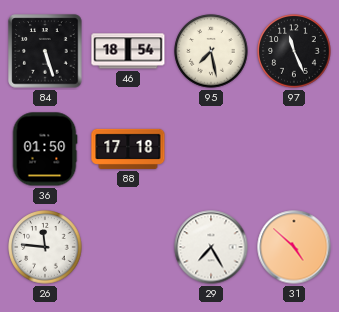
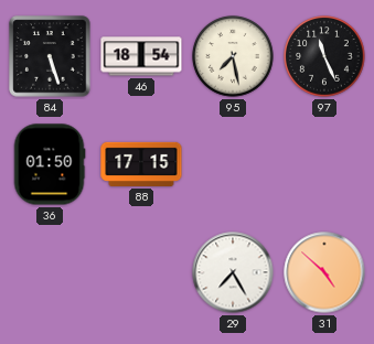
88: 17:18 -> 17:15
26: 11:46 -> none
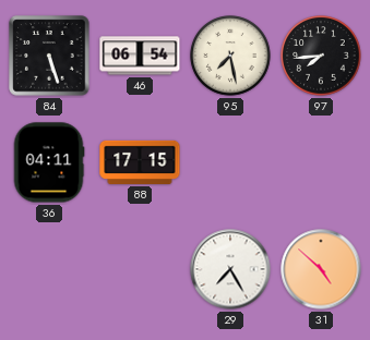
46: 18:54 -> 06:54
97: 11:26 -> 7:44
36: 01:50 -> 04:11
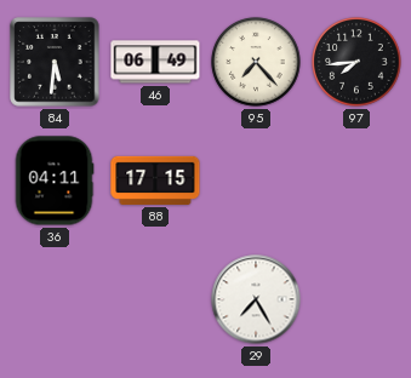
84: 5:27 -> 5:31
46: 06:54 -> 06:49
95: 7:28 -> 7:23
31: 4:52 -> none
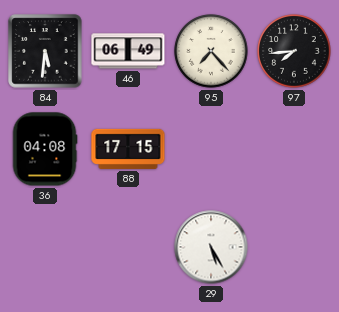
36: 04:11 -> 04:08
29: 7:25 -> 5:25
